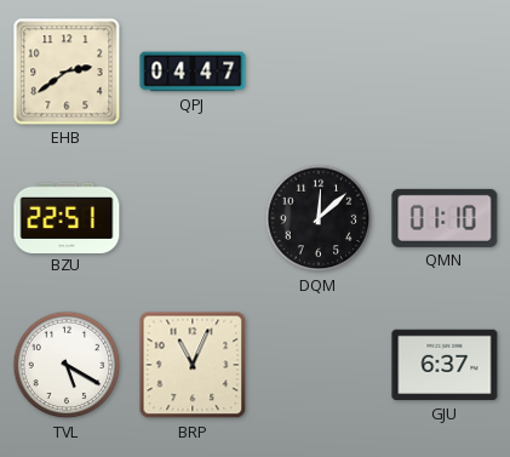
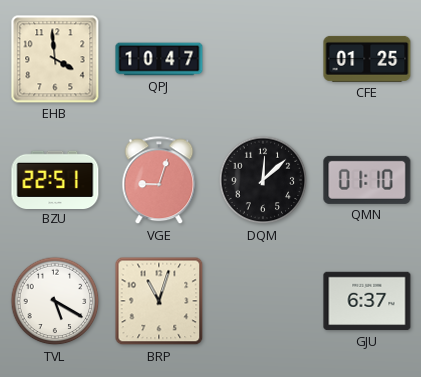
EHB: 2:39 -> 3:59
QPJ: 04:47 -> 10:47
CFE: none -> 01:25
VGE: none -> 9:03
BRP: 11:04 -> 11:03
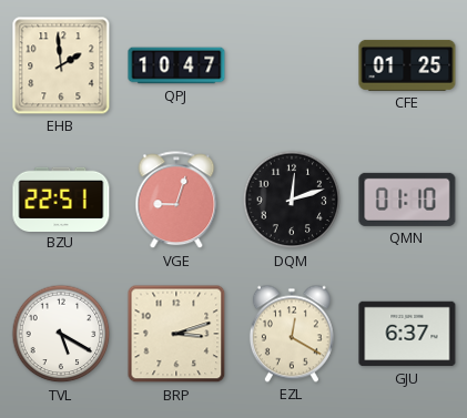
EHB: 3:59 -> 1:59
DQM: 12:08 -> 12:12
BRP: 11:03 -> 3:12
EZL: none -> 12:20
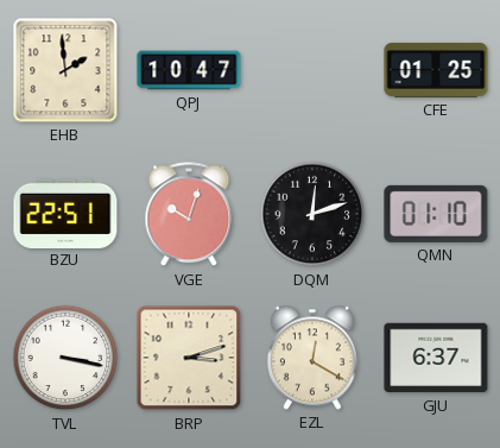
VGE: 9:03 -> 10:03
TVL: 5:20 -> 3:17
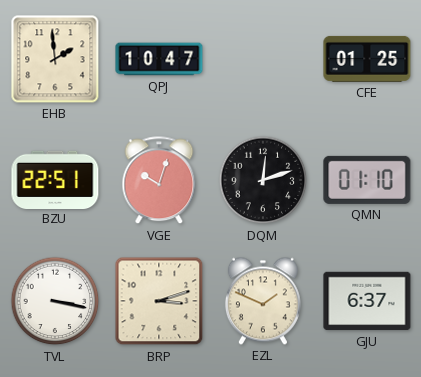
EZL: 12:20 -> 1:49
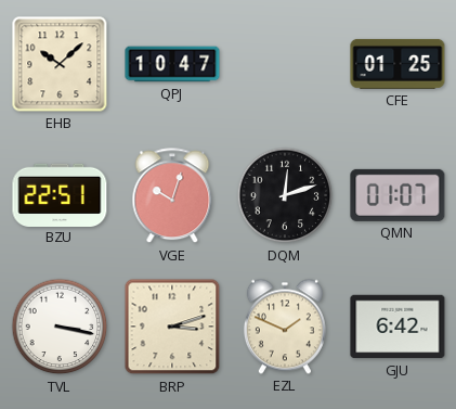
EHB: 1:59 -> 10:08
QMN: 01:10 -> 01:07
GJU: 6:37 -> 6:42
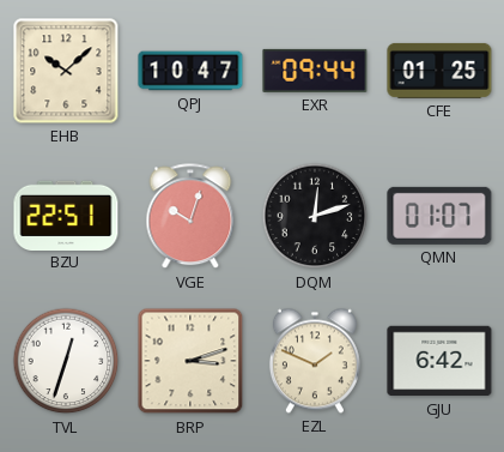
EXR: none -> 09:44
TVL: 3:17 -> 12:33
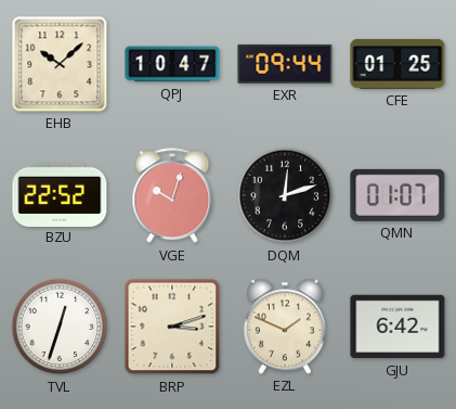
BZU: 22:51 -> 22:52
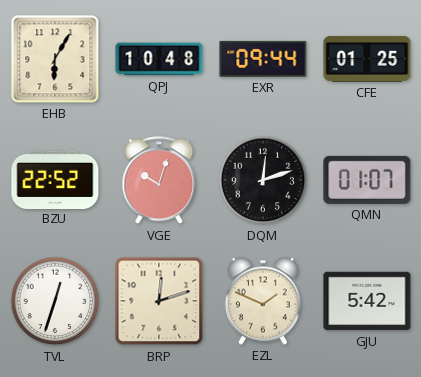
EHB: 10:08 -> 6:05
QPJ: 10:47 -> 10:48
BRP: 3:12 -> 12:12
GJU: 6:42 -> 5:42
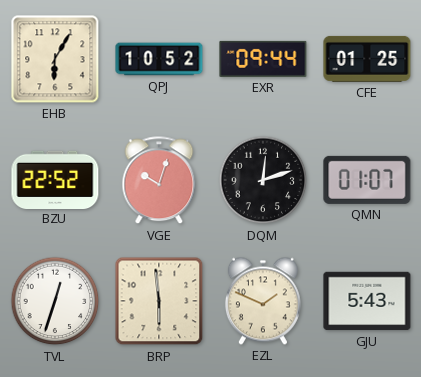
QPJ: 10:48 -> 10:52
BRP: 12:12 -> 5:59
GJU: 5:42 -> 5:43
